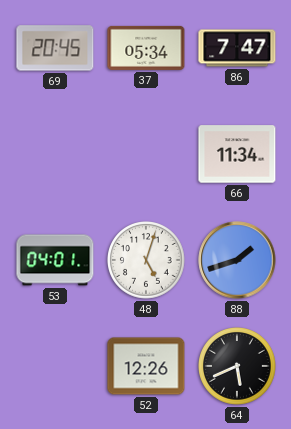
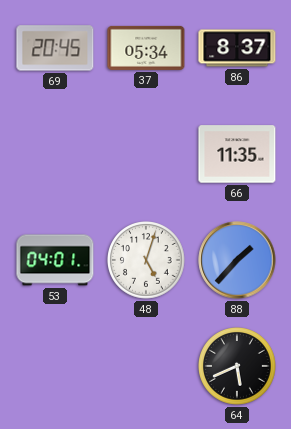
86: 7:47 -> 8:37
66: 11:34 -> 11:35
88: 1:42 -> 1:37
52: 12:26 -> none
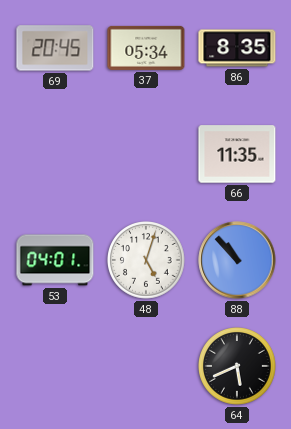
86: 8:37 -> 8:35
88: 1:37 -> 10:53
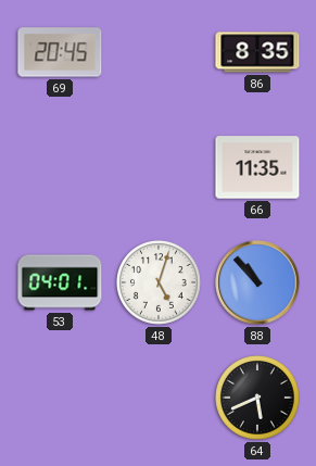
37: 05:34 -> none
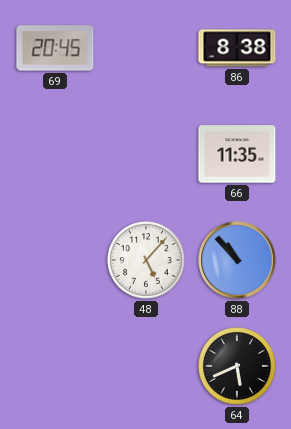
86: 8:35 -> 8:38
53: 04:01 -> none
48: 5:03 -> 5:07
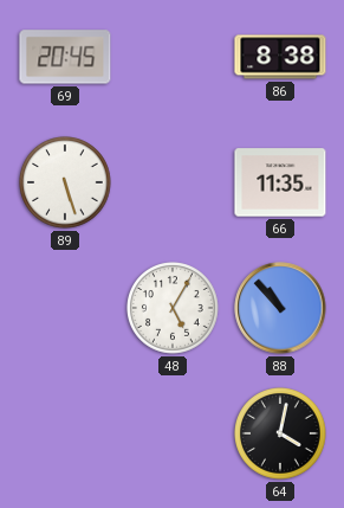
89: none -> 5:27
48: 5:07 -> 5:05
64: 5:41 -> 4:02
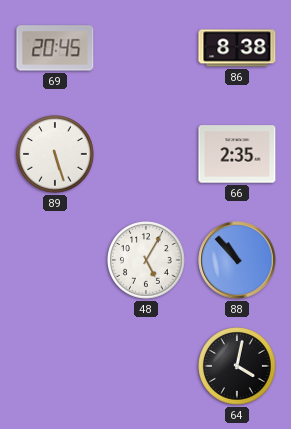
66: 11:35 -> 2:35
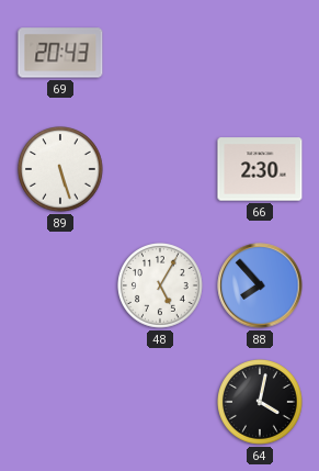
69: 20:45 -> 20:43
86: 8:38 -> none
66: 2:35 -> 2:30
88: 10:53 -> 7:53
